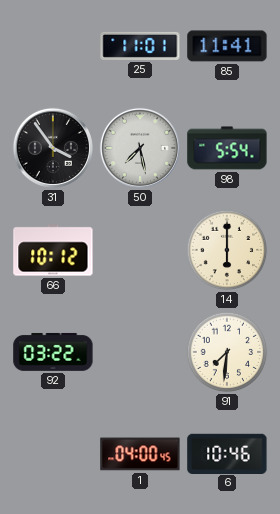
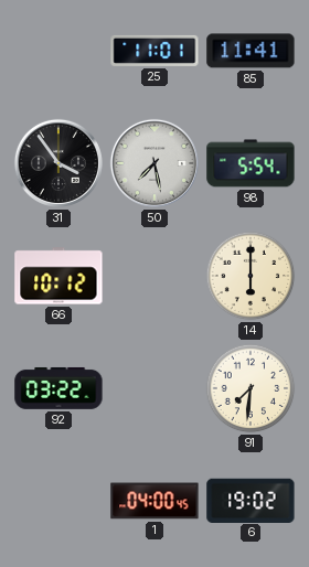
6: 10:46 -> 19:02
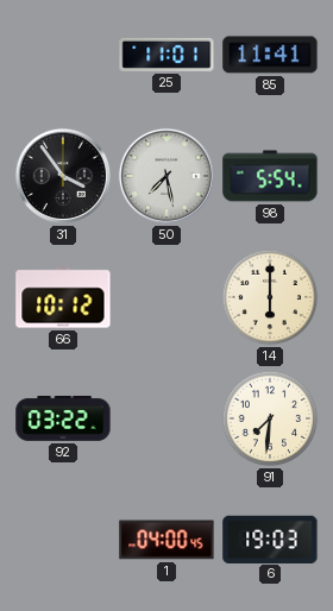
6: 19:02 -> 19:03
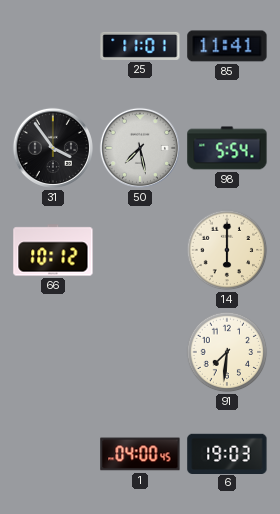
92: 03:22 -> none
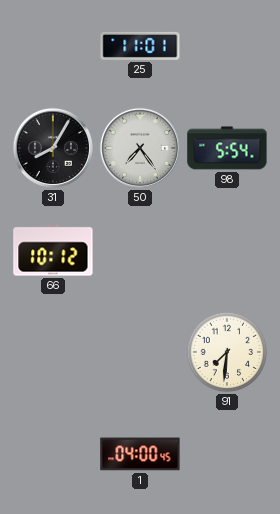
85: 11:41 -> none
31: 3:54 -> 8:05
50: 7:28 -> 7:24
14: 6:00 -> none
6: 19:03 -> none
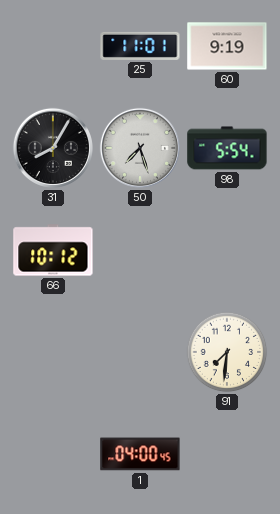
60: none -> 9:19
50: 7:24 -> 7:27
